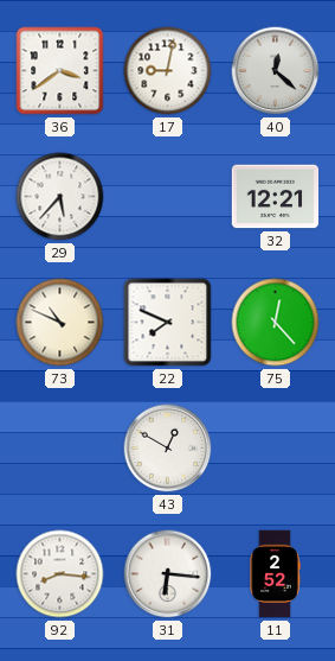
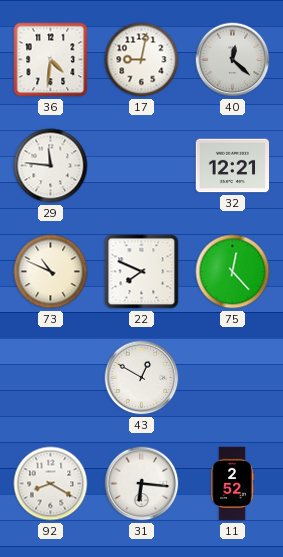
36: 3:39 -> 4:31
29: 5:37 -> 11:46
92: 8:16 -> 8:20
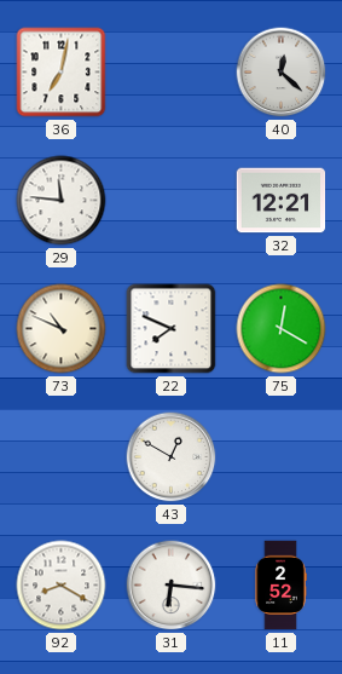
36: 4:31 -> 7:02
17: 9:02 -> none
75: 12:23 -> 12:20
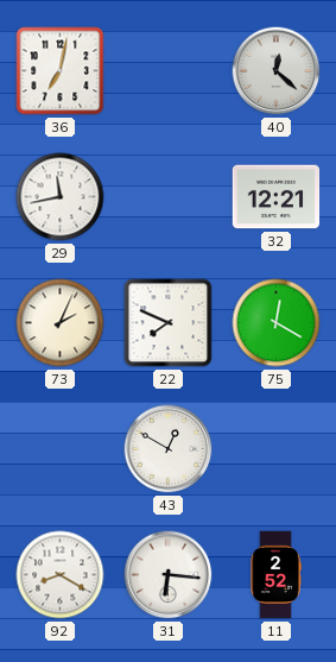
29: 11:46 -> 11:43
73: 10:49 -> 2:04
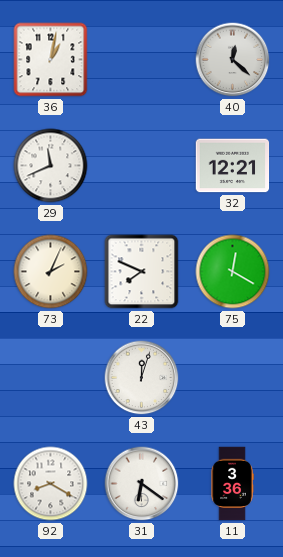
36: 7:02 -> 1:02
29: 11:43 -> 11:41
43: 12:50 -> 12:03
31: 6:16 -> 6:21
11: 2:52 -> 3:36
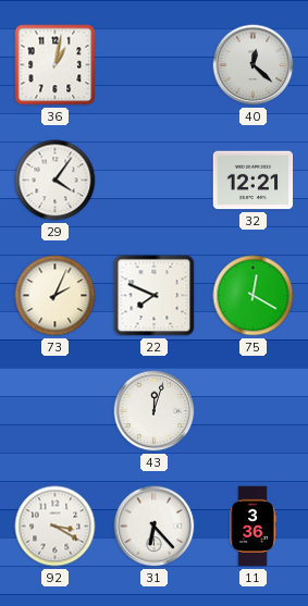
29: 11:41 -> 4:06
92: 8:20 -> 3:20
31: 6:21 -> 6:23
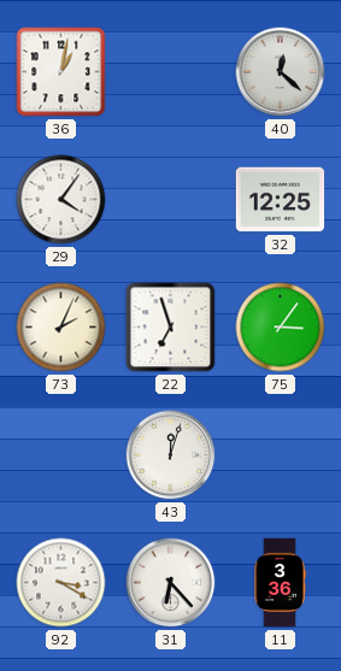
32: 12:21 -> 12:25
22: 7:49 -> 6:57
75: 12:20 -> 3:06
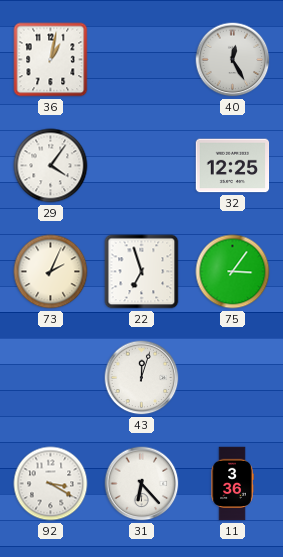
40: 12:22 -> 12:25
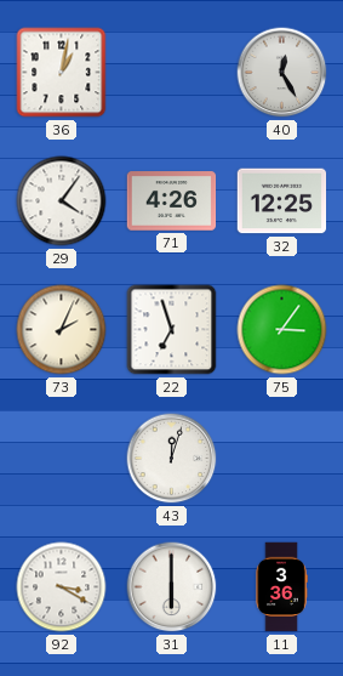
71: none -> 4:26
31: 6:23 -> 6:00
